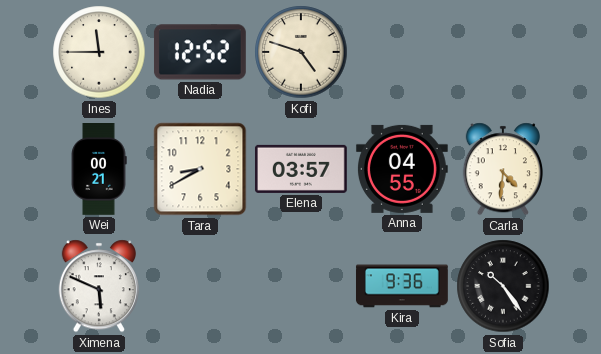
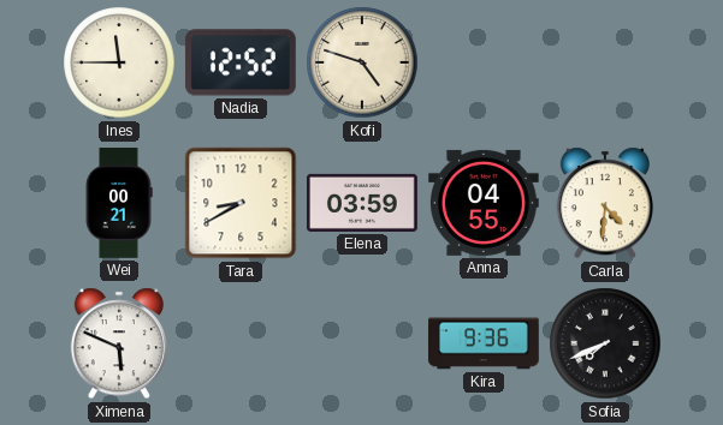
Elena: 03:57 -> 03:59
Sofia: 10:24 -> 7:41
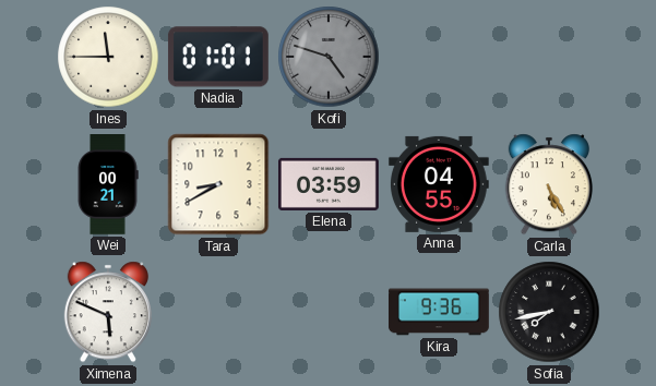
Nadia: 12:52 -> 01:01
Kofi dial: cream -> grey
Carla: 4:31 -> 5:25
Sofia: 7:41 -> 7:43
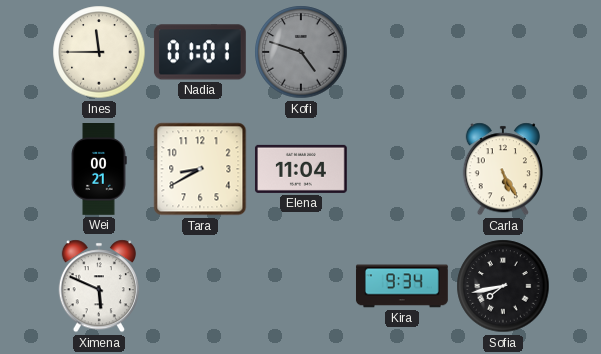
Elena: 03:59 -> 11:04
Anna: 04:55 -> none
Kira: 9:36 -> 9:34
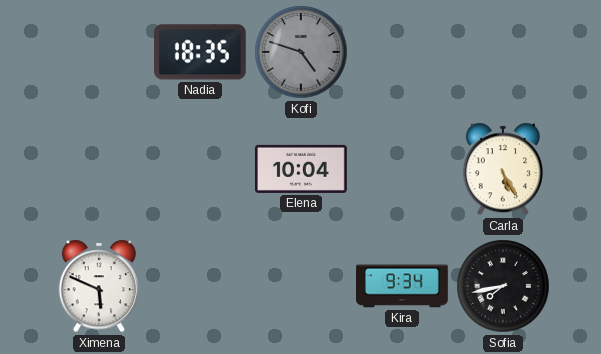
Ines: 11:45 -> none
Nadia: 01:01 -> 18:35
Wei: 00:21 -> none
Tara: 8:40 -> none
Elena: 11:04 -> 10:04
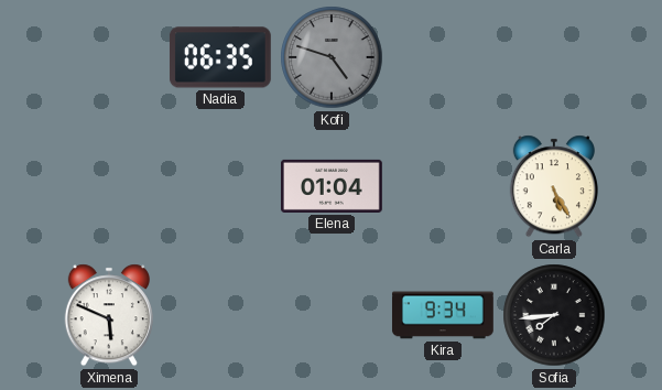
Nadia: 18:35 -> 06:35
Elena: 10:04 -> 01:04
Sofia: 7:43 -> 7:44
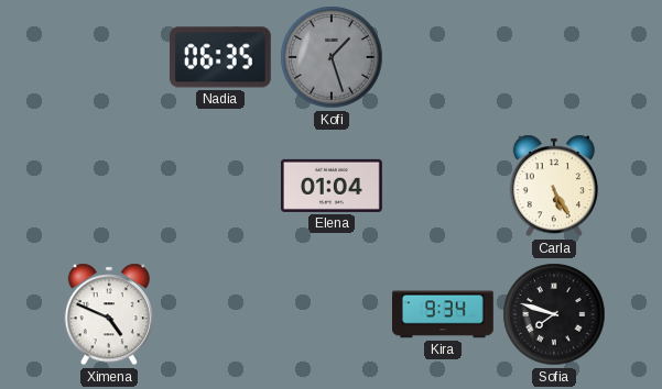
Kofi: 4:48 -> 1:27
Ximena: 5:49 -> 4:49
Sofia: 7:44 -> 7:48
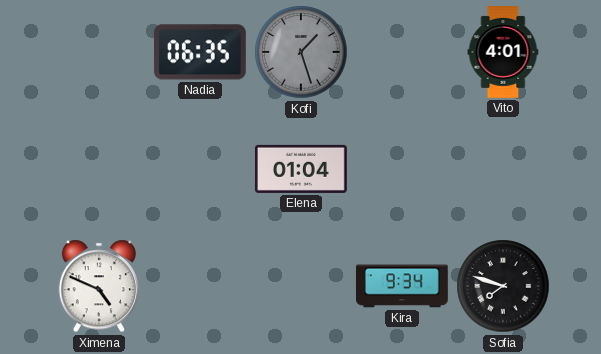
Vito: none -> 4:01
Carla: 5:25 -> none
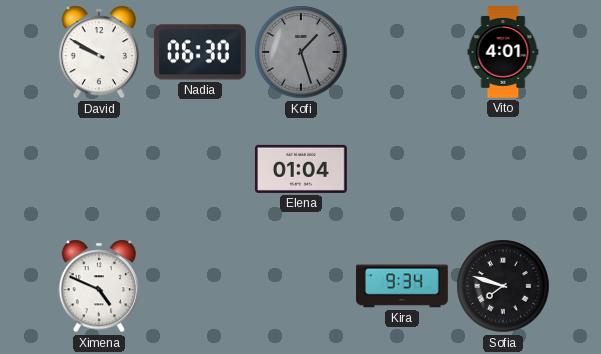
David: none -> 9:50
Nadia: 06:35 -> 06:30
